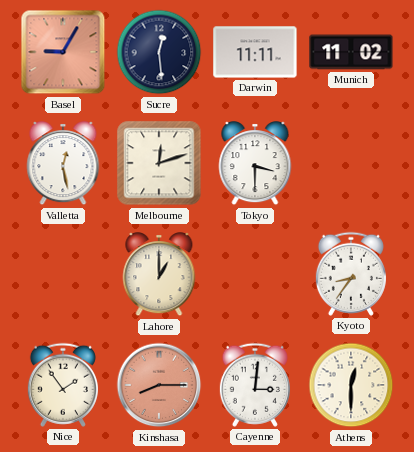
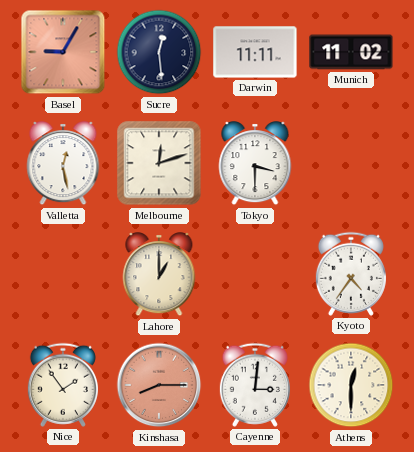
Kyoto: 8:36 -> 4:36
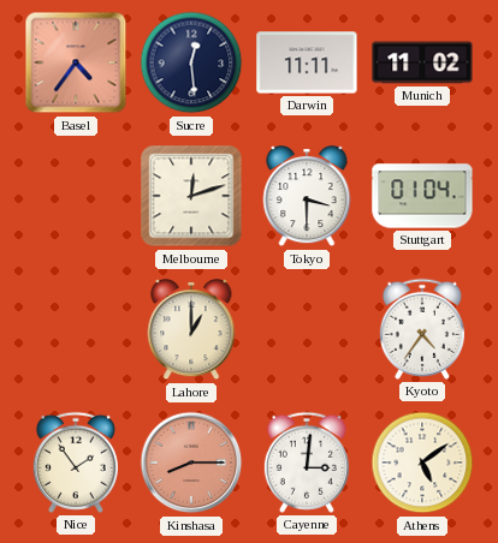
Basel: 9:05 -> 4:36
Valletta: 12:28 -> none
Stuttgart: none -> 01:04
Athens: 12:30 -> 5:09
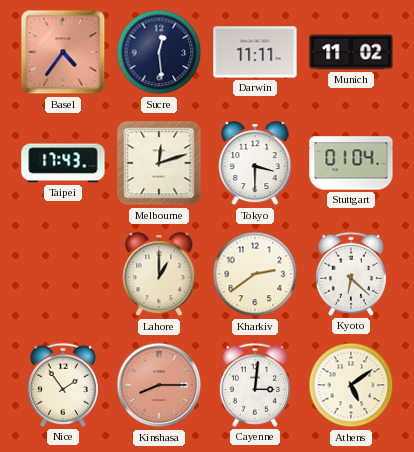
Taipei: none -> 17:43
Kharkiv: none -> 2:39
Kyoto: 4:36 -> 6:22
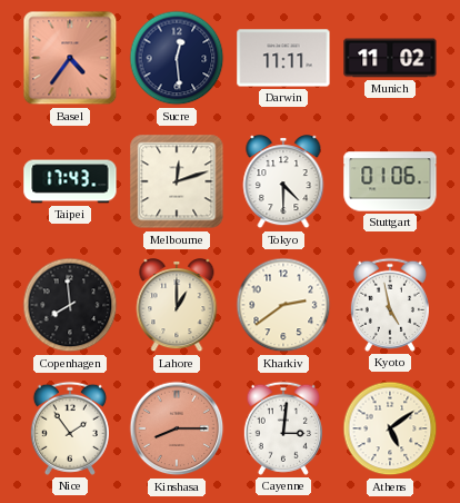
Tokyo: 3:30 -> 4:30
Stuttgart: 01:04 -> 01:06
Copenhagen: none -> 7:59
Kyoto: 6:22 -> 4:58
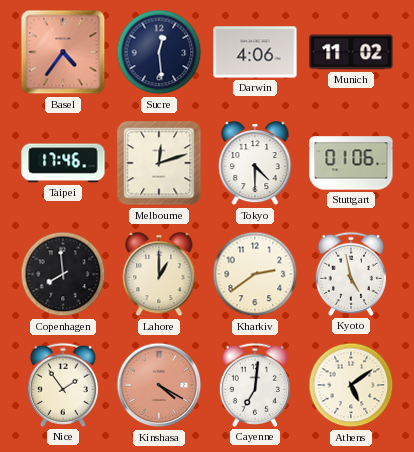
Darwin: 11:11 -> 4:06
Taipei: 17:43 -> 17:46
Kinshasa: 8:15 -> 4:20
Cayenne: 3:01 -> 7:01
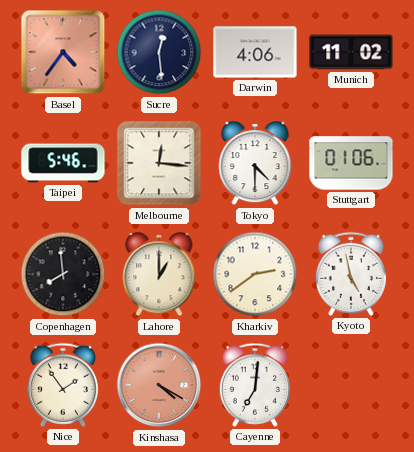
Taipei: 17:46 -> 5:46
Melbourne: 12:12 -> 12:16
Athens: 5:09 -> none
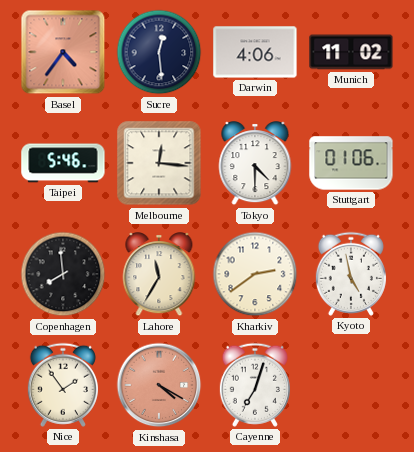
Lahore: 1:00 -> 11:35
Cayenne: 7:01 -> 7:03
